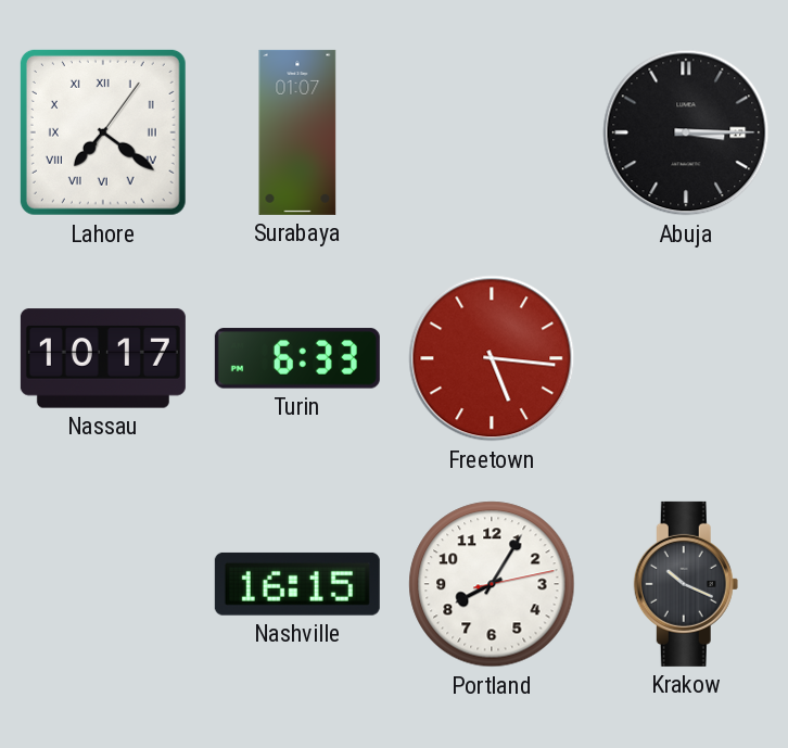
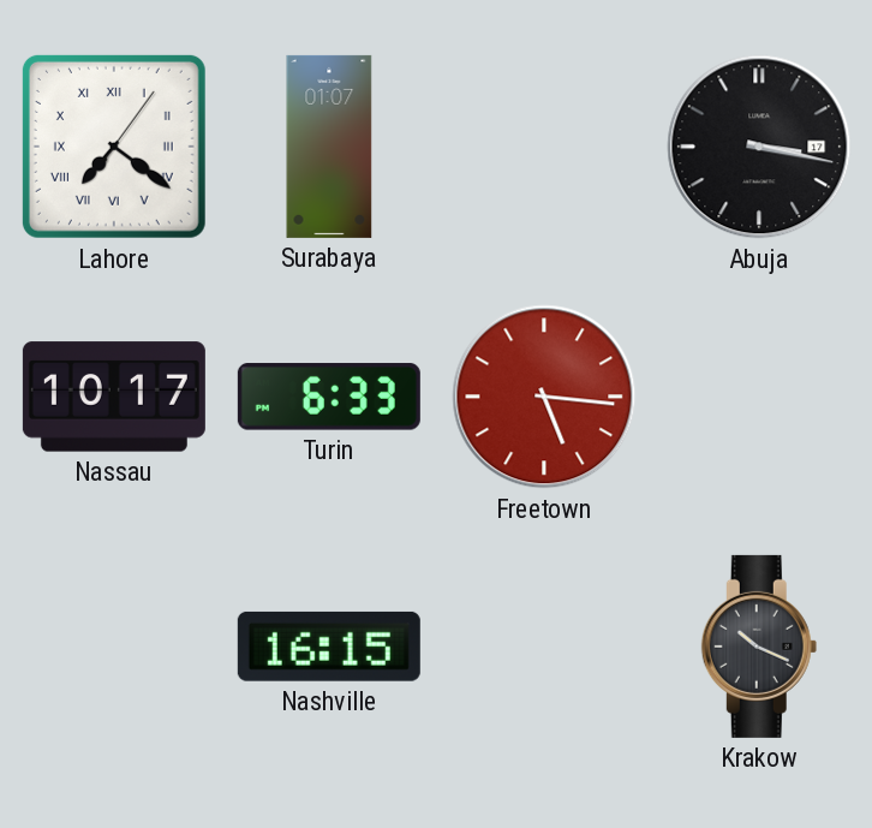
Abuja: 3:15 -> 3:17
Portland: 8:05 -> none
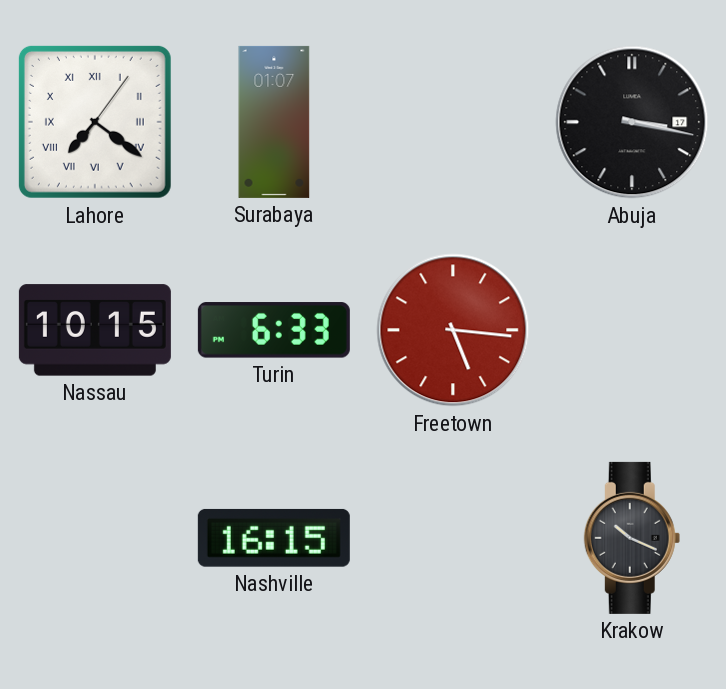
Nassau: 10:17 -> 10:15
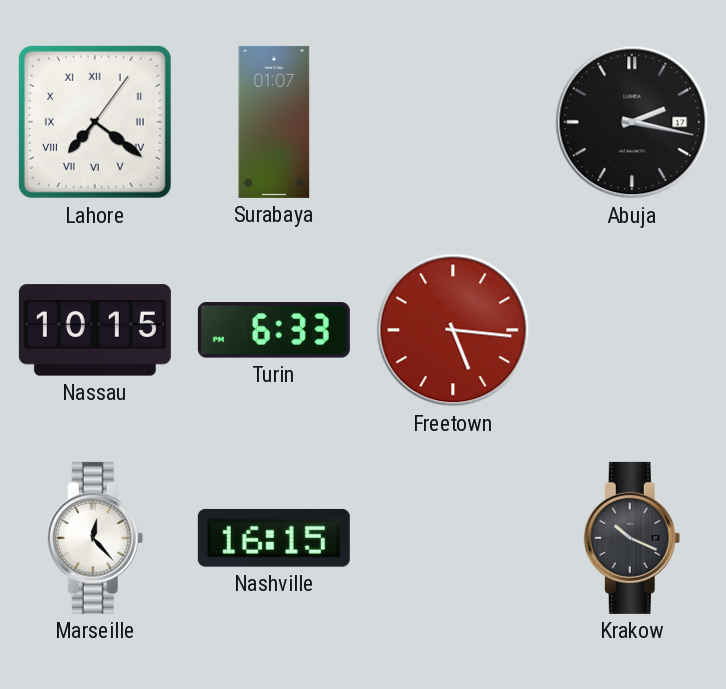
Abuja: 3:17 -> 2:17
Marseille: none -> 12:23
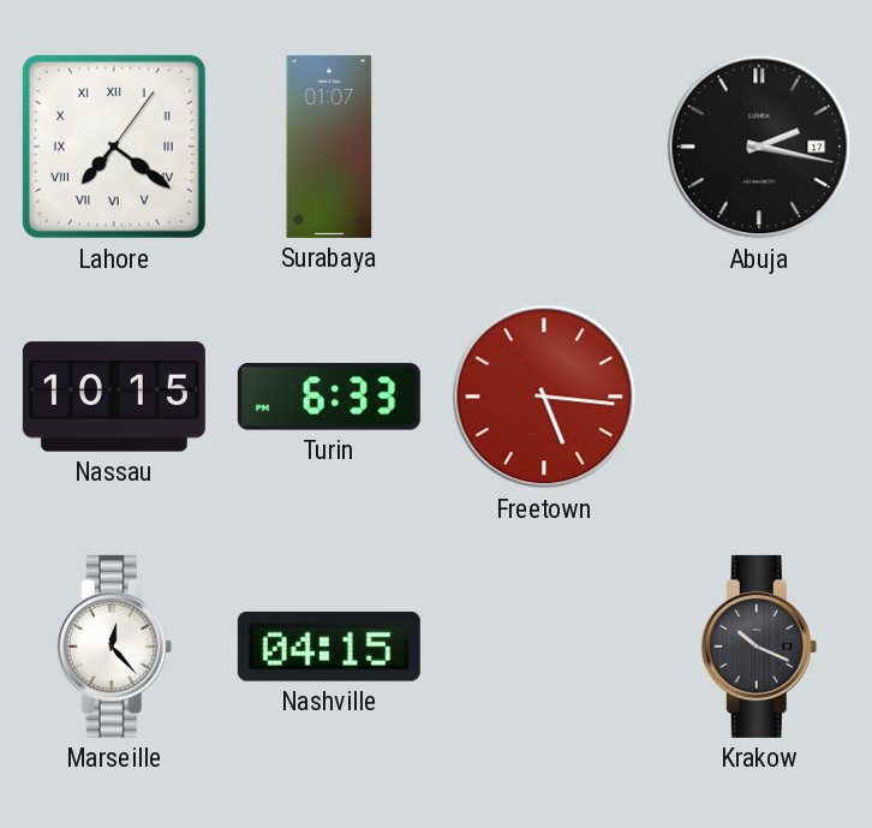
Nashville: 16:15 -> 04:15
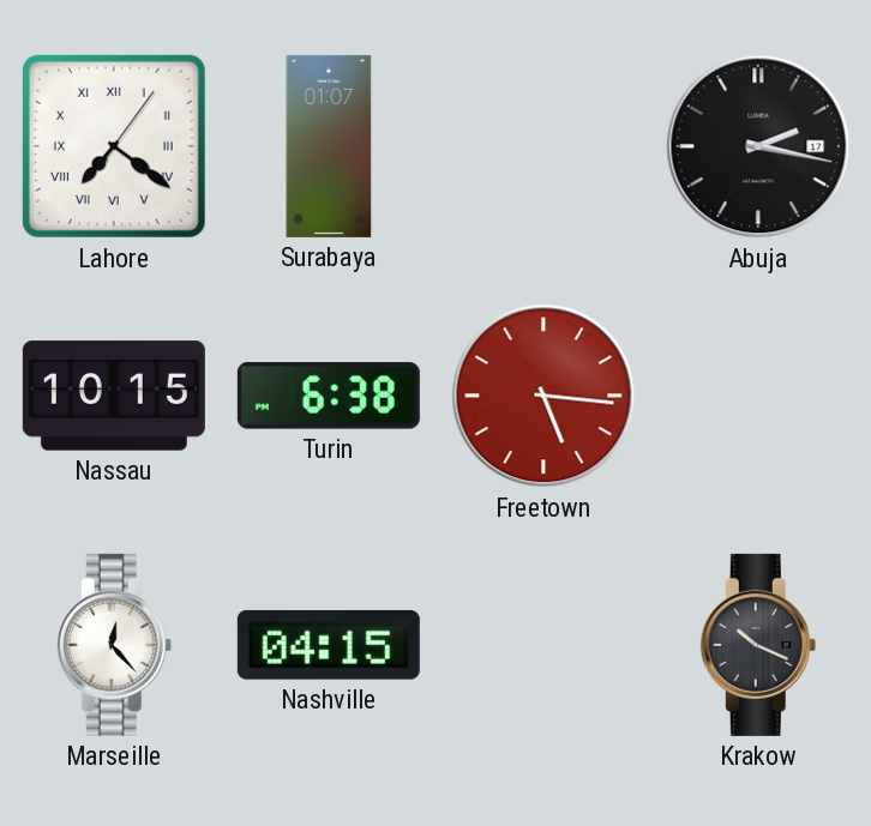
Turin: 6:33 -> 6:38
